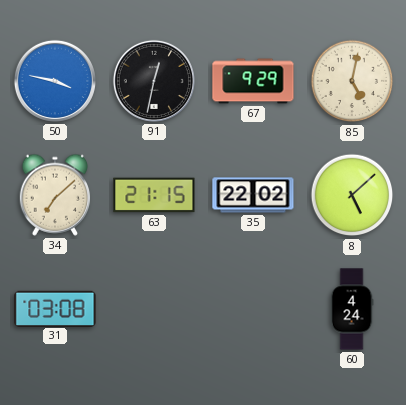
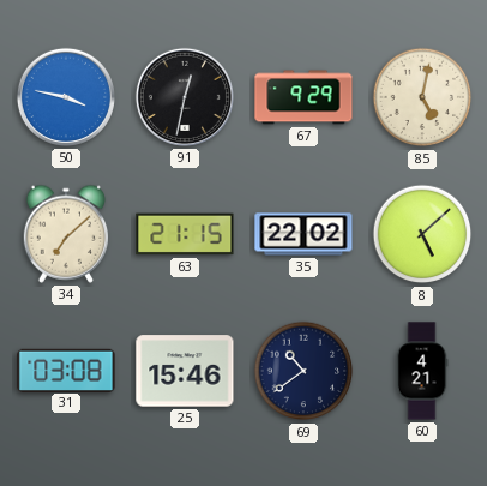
25: none -> 15:46
69: none -> 10:39
60: 4:24 -> 4:21
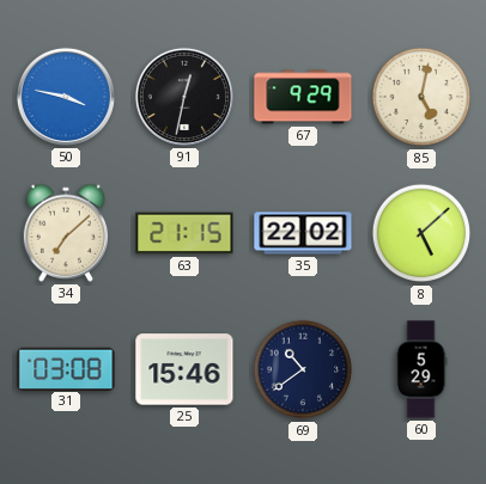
60: 4:21 -> 5:29
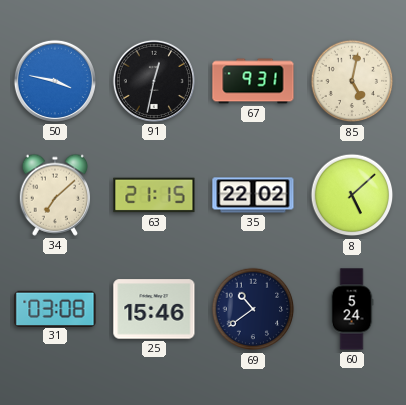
67: 9:29 -> 9:31
60: 5:29 -> 5:24
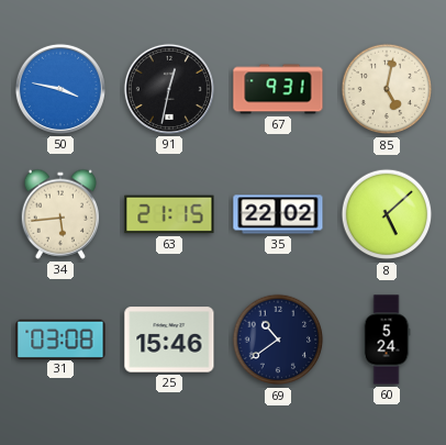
34: 7:08 -> 5:44
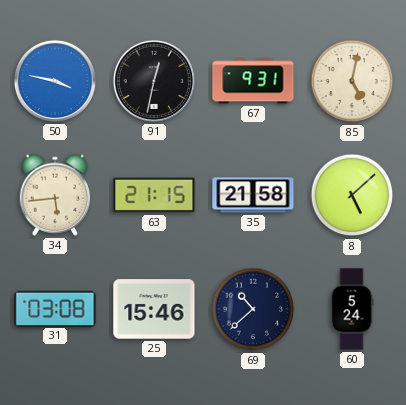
35: 22:02 -> 21:58
69: 10:39 -> 10:38
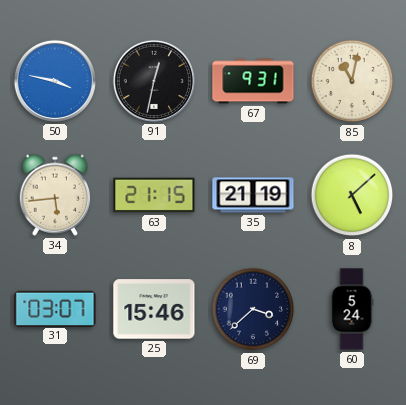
85: 5:02 -> 11:02
35: 21:58 -> 21:19
31: 03:08 -> 03:07
69: 10:38 -> 3:38
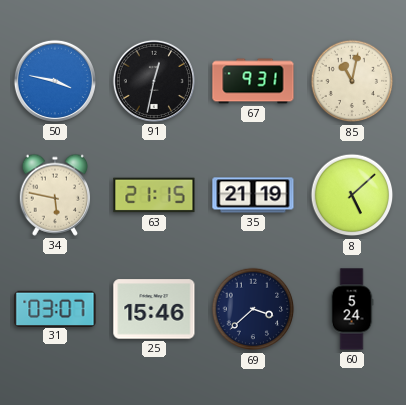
34: 5:44 -> 5:47
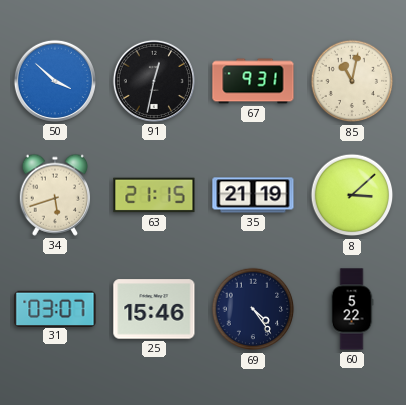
50: 3:47 -> 3:52
34: 5:47 -> 5:42
8: 5:08 -> 3:08
69: 3:38 -> 4:24
60: 5:24 -> 5:22
